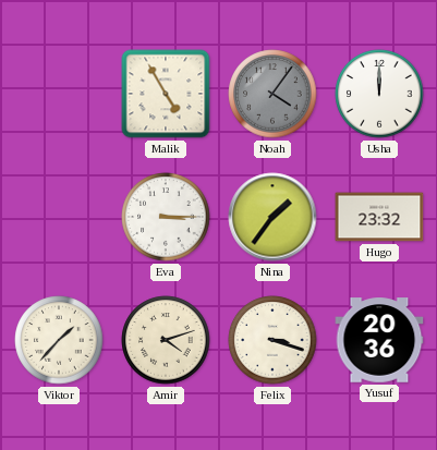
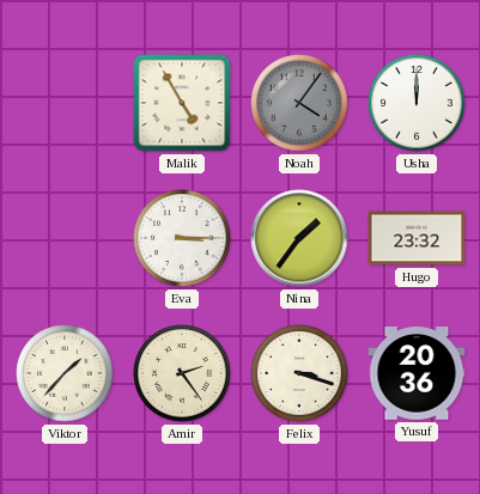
Amir: 4:12 -> 2:24
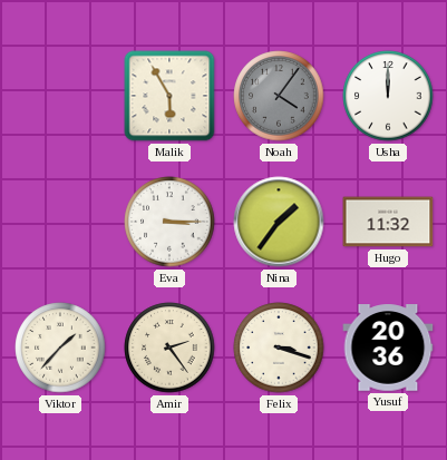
Malik: 4:55 -> 5:55
Hugo: 23:32 -> 11:32
